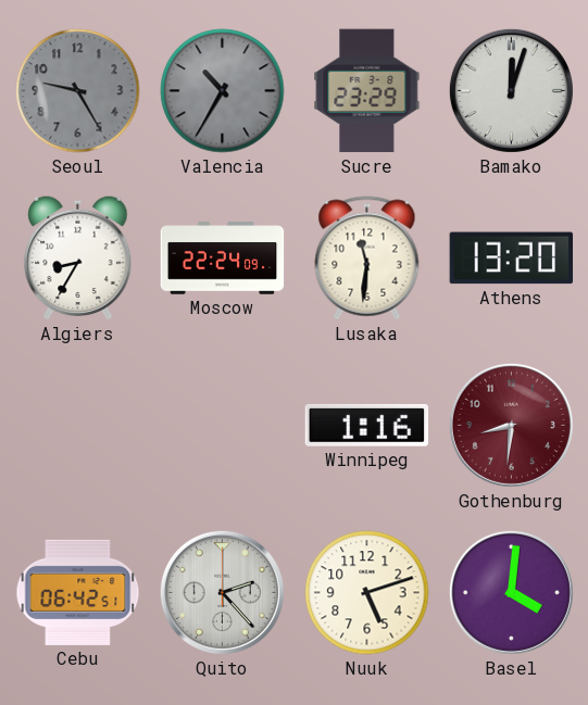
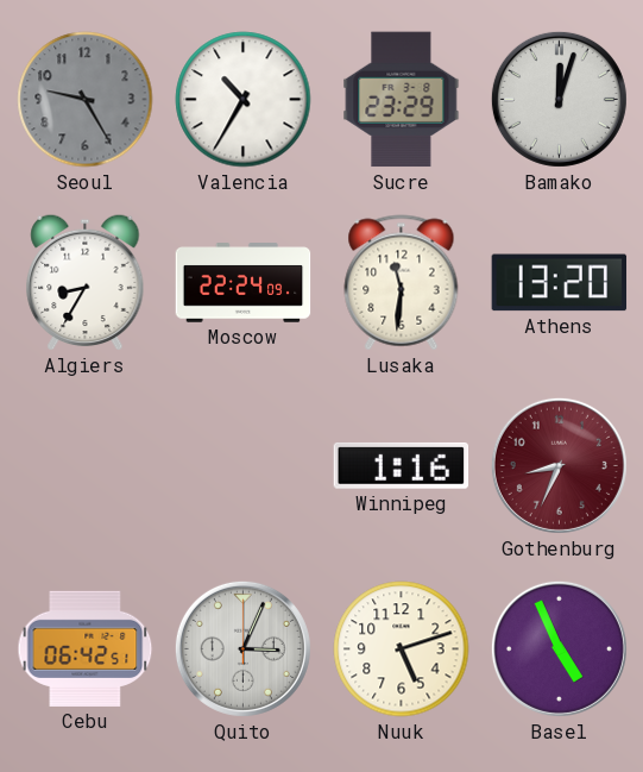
Valencia dial: grey -> white
Gothenburg: 8:31 -> 8:34
Quito: 2:23 -> 3:04
Basel: 4:01 -> 4:56
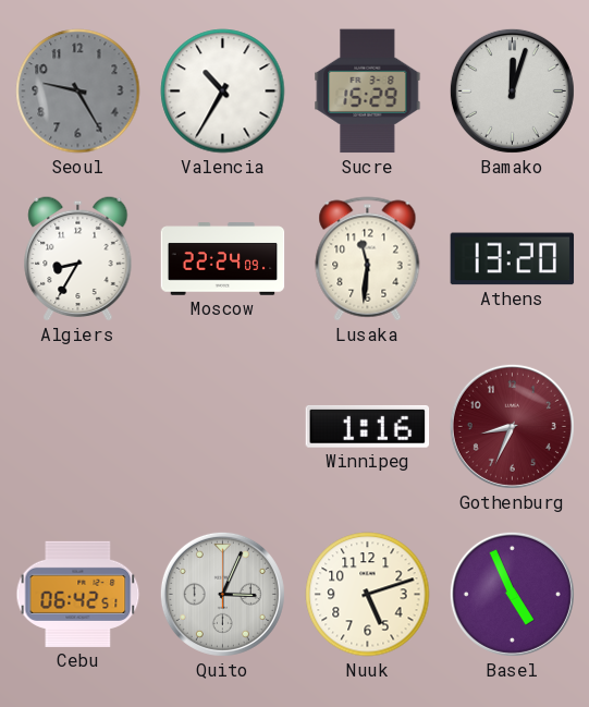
Sucre: 23:29 -> 15:29
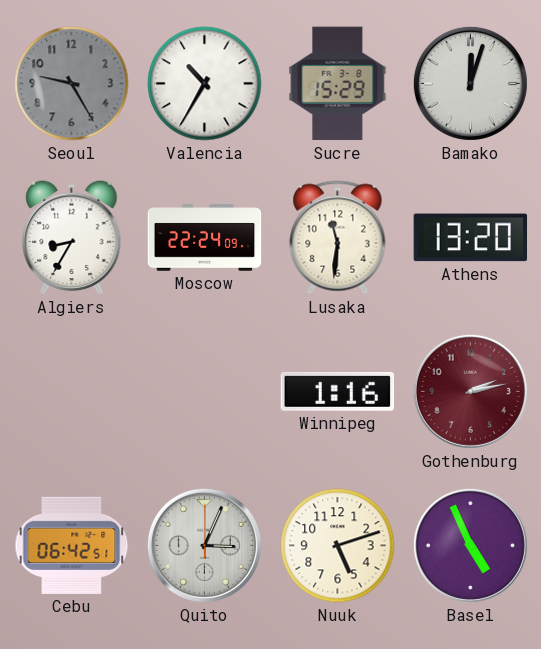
Gothenburg: 8:34 -> 2:13
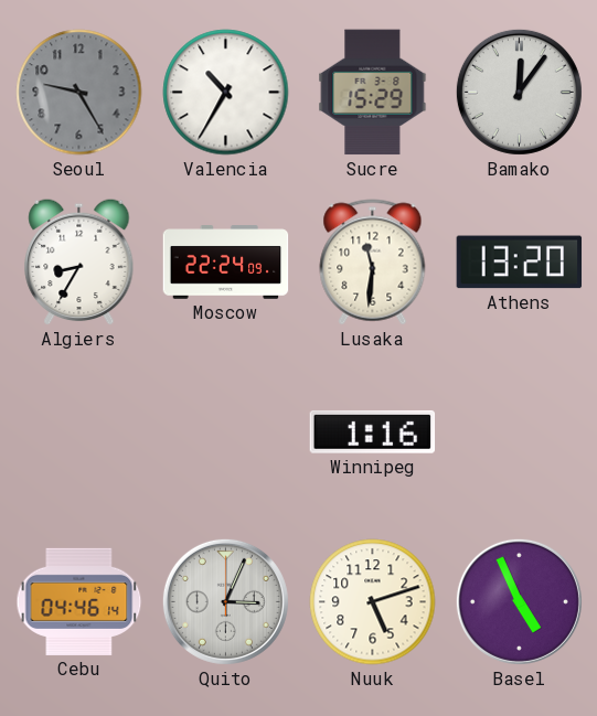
Bamako: 12:03 -> 12:06
Gothenburg: 2:13 -> none
Cebu: 06:42 -> 04:46
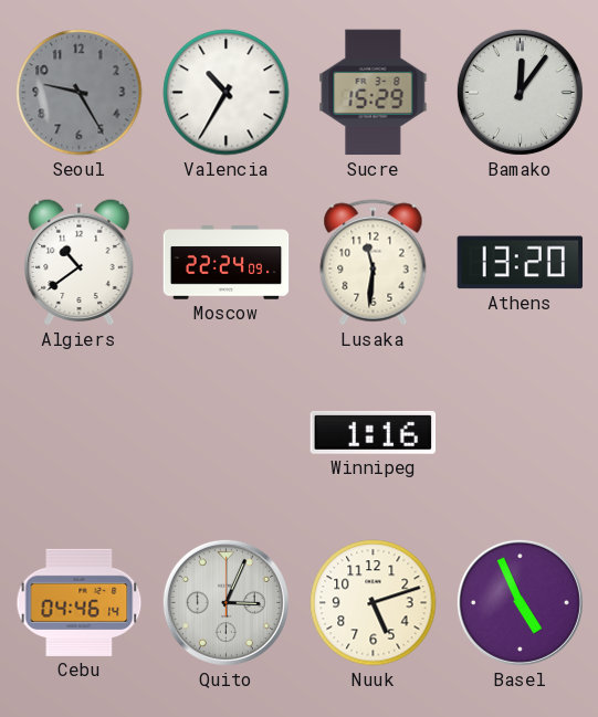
Algiers: 8:35 -> 10:39
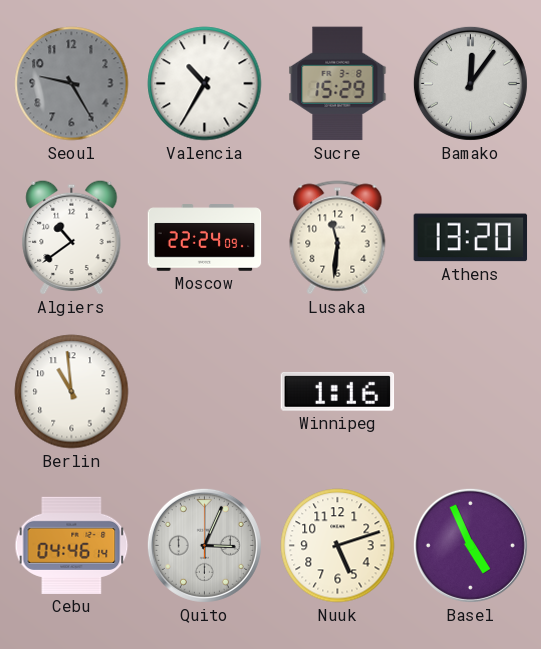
Berlin: none -> 10:59
